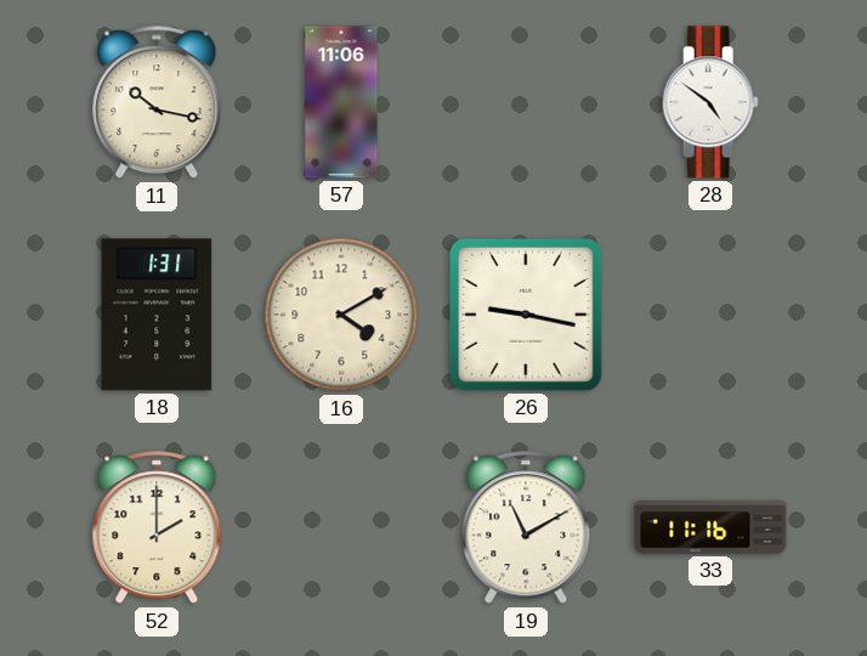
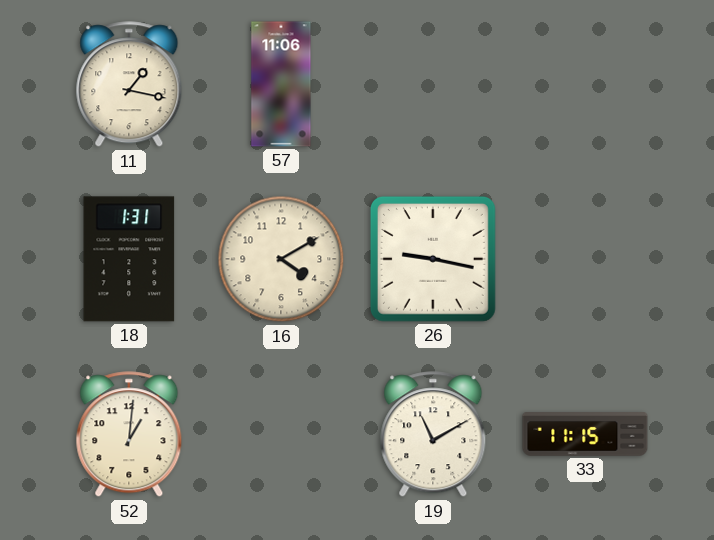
11: 10:17 -> 1:17
28: 4:51 -> none
52: 2:00 -> 1:01
33: 11:16 -> 11:15
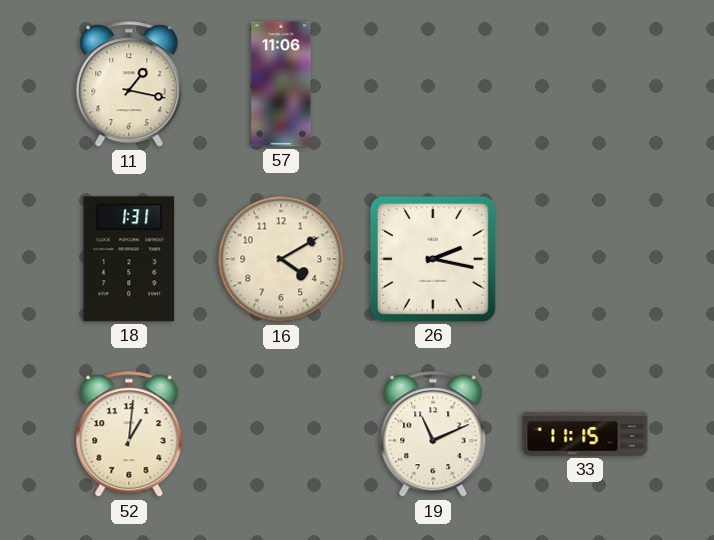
26: 9:17 -> 2:17
19: 11:10 -> 11:11
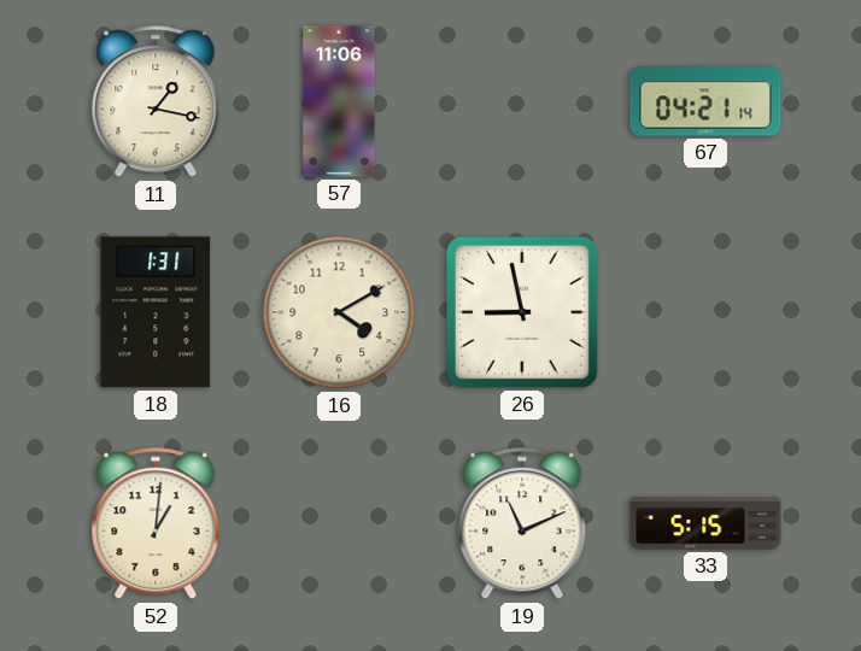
67: none -> 04:21
26: 2:17 -> 8:58
33: 11:15 -> 5:15
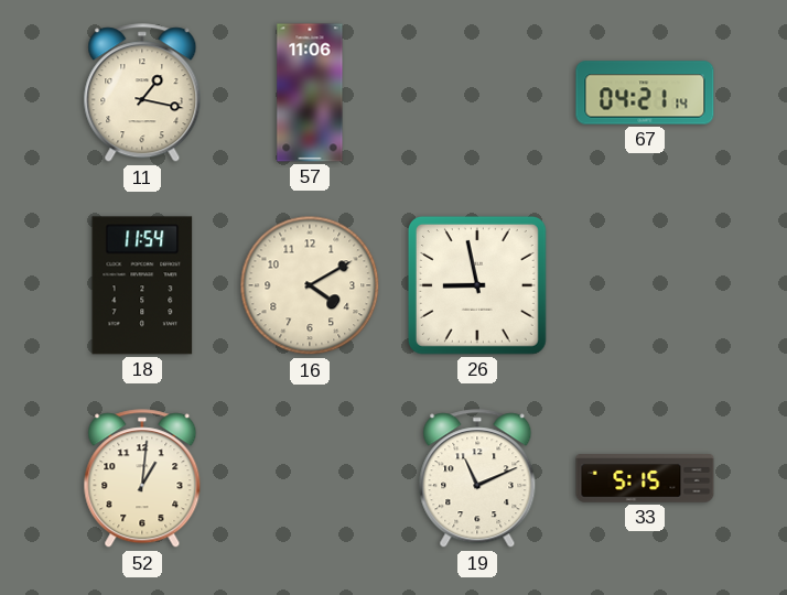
18: 1:31 -> 11:54
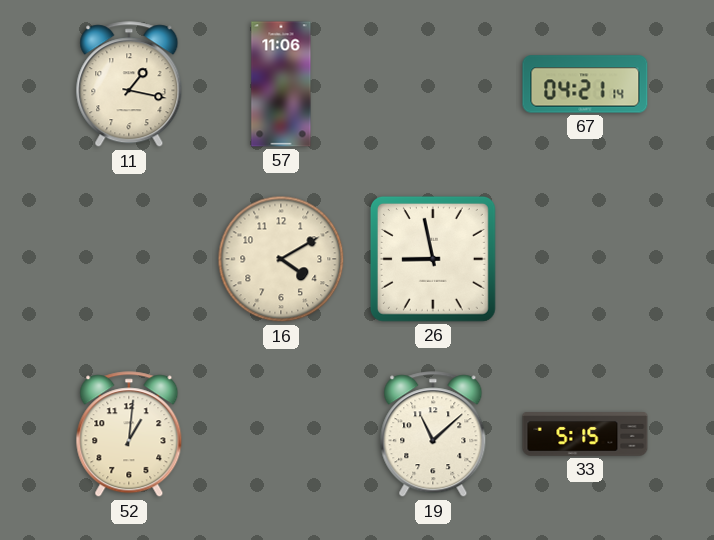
18: 11:54 -> none
19: 11:11 -> 11:08
